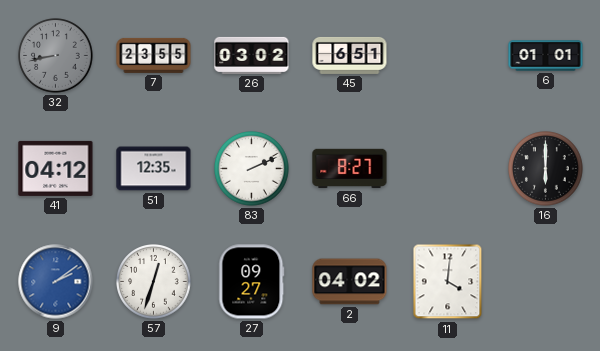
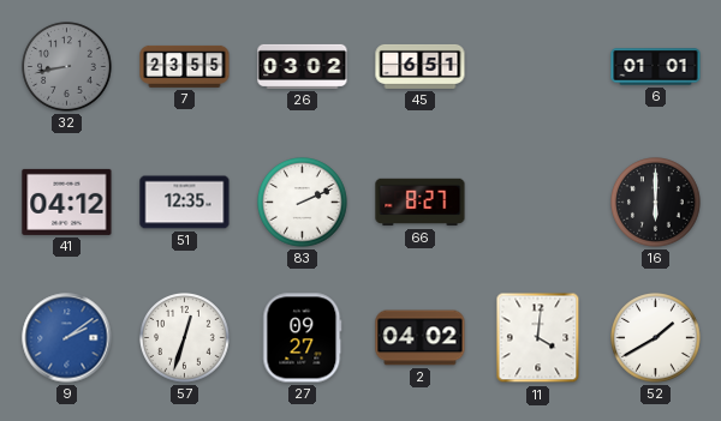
52: none -> 1:40
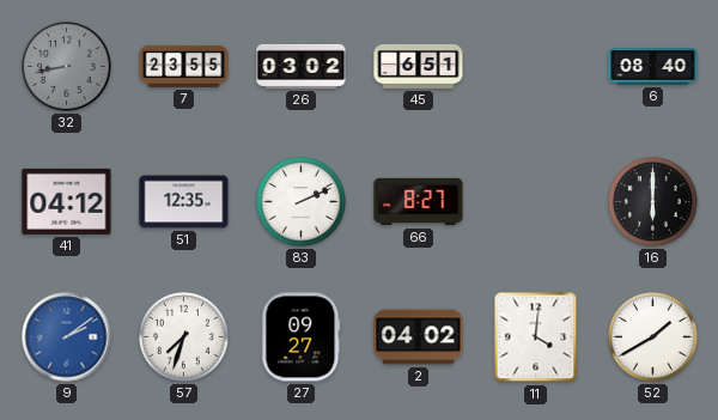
6: 01:01 -> 08:40
57: 12:33 -> 7:33
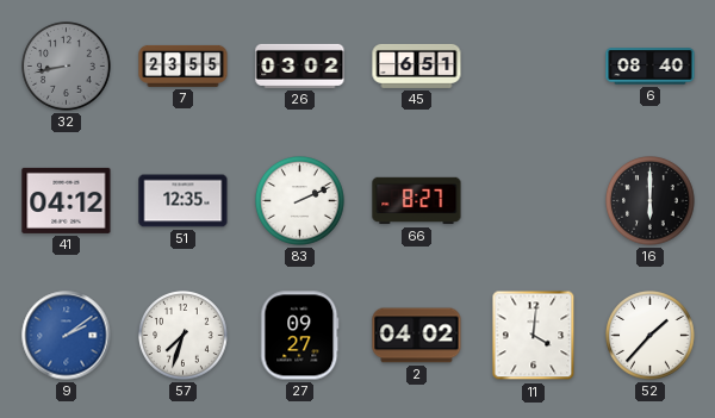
52: 1:40 -> 1:37
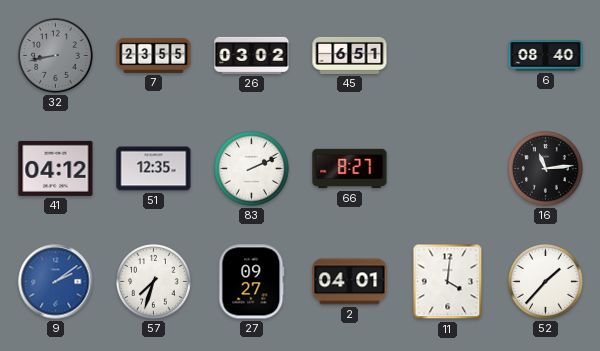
16: 6:00 -> 11:14
2: 04:02 -> 04:01
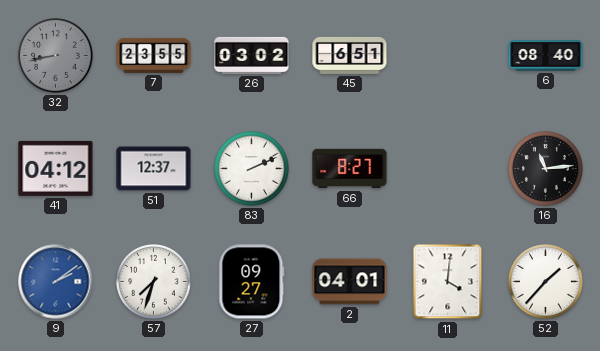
51: 12:35 -> 12:37
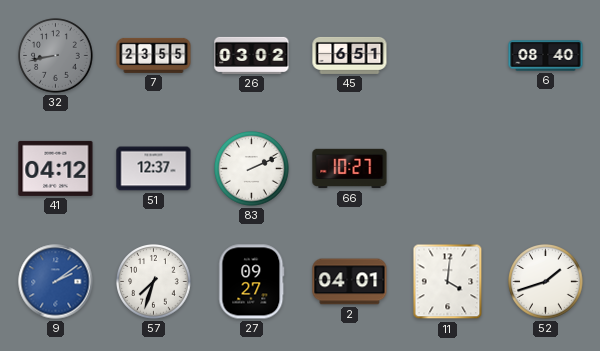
66: 8:27 -> 10:27
16: 11:14 -> none
52: 1:37 -> 1:42
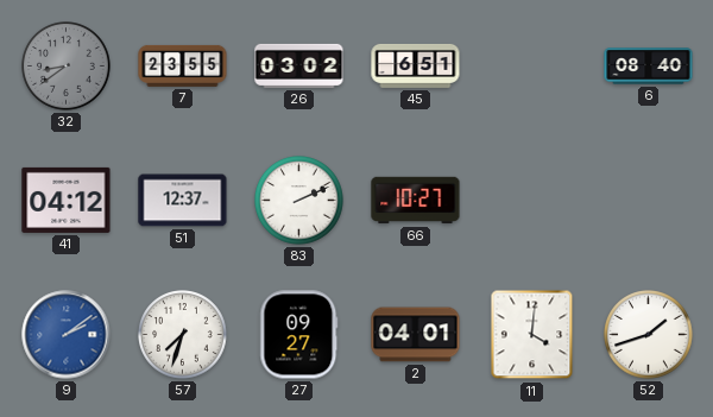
32: 8:43 -> 8:39
